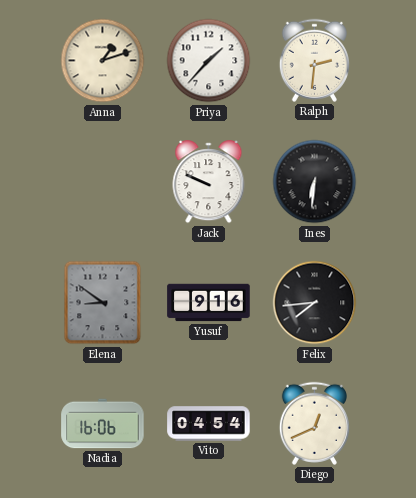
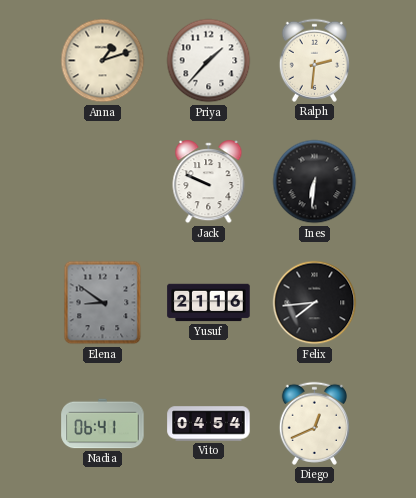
Yusuf: 9:16 -> 21:16
Nadia: 16:06 -> 06:41
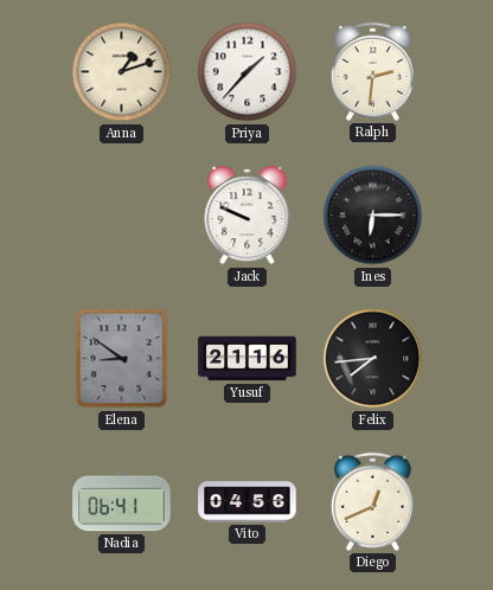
Ines: 6:31 -> 6:15
Vito: 04:54 -> 04:56
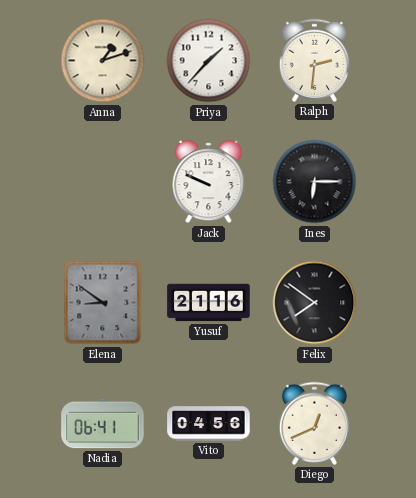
Felix: 7:44 -> 7:51
